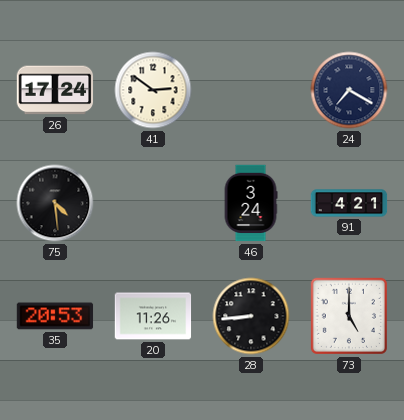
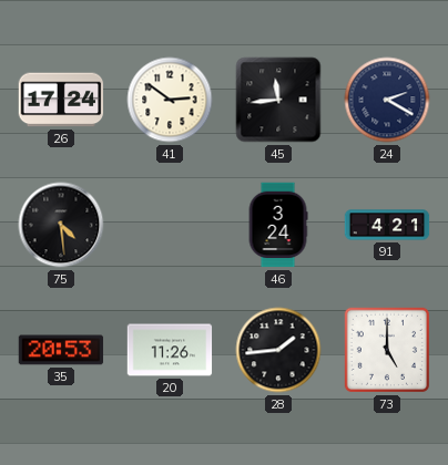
45: none -> 11:44
24: 7:20 -> 2:20
28: 8:44 -> 1:44
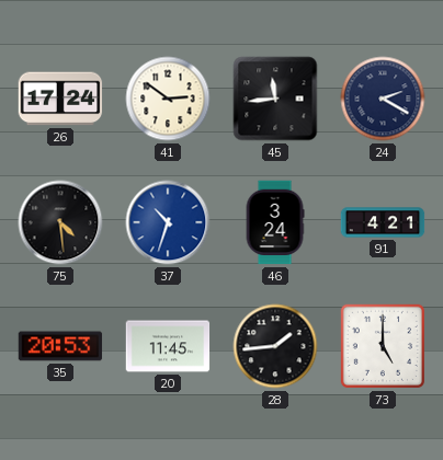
37: none -> 10:33
20: 11:26 -> 11:45
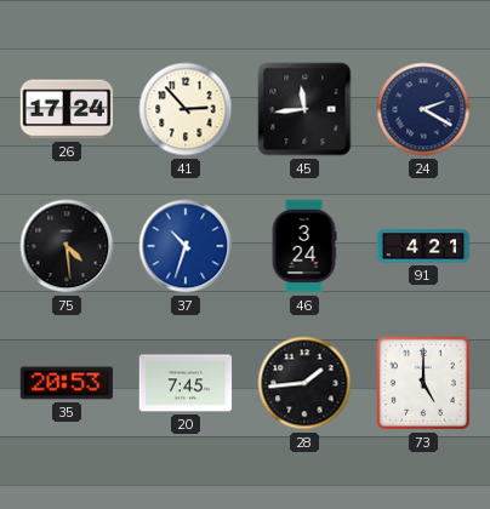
41: 2:51 -> 2:53
20: 11:45 -> 7:45
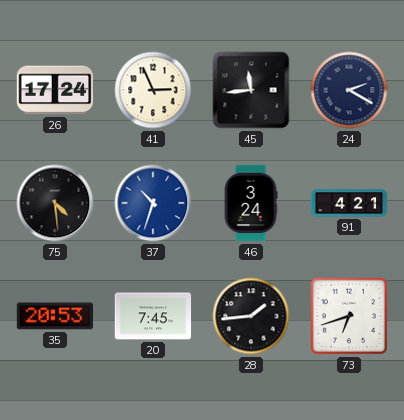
41: 2:53 -> 2:56
73: 5:00 -> 6:42
